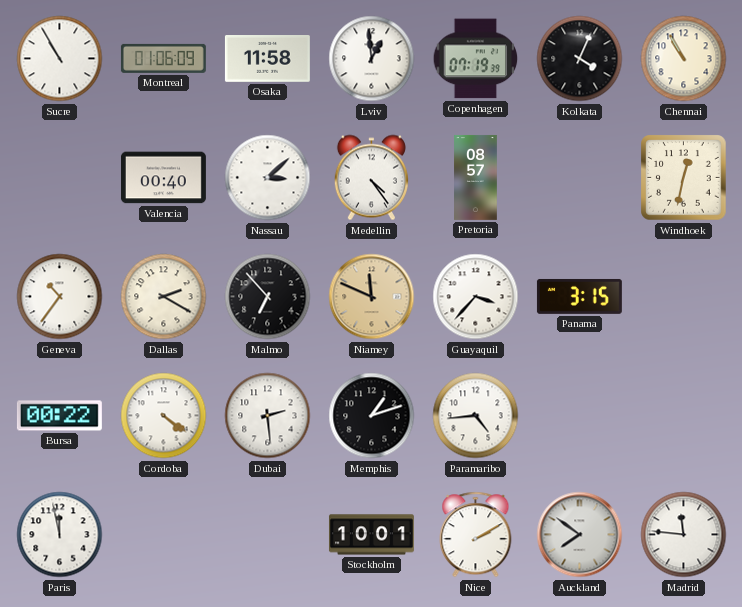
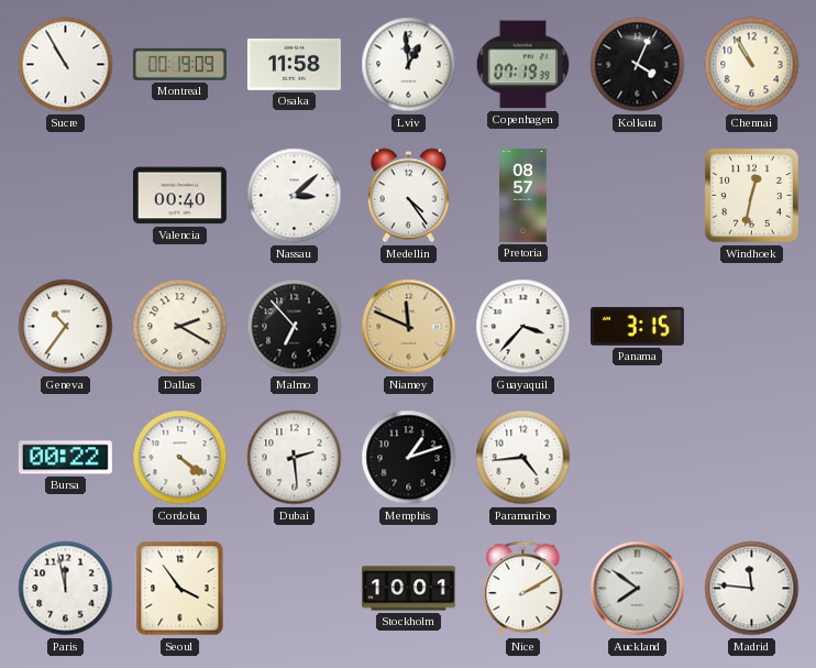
Montreal: 01:06 -> 00:19
Seoul: none -> 3:54
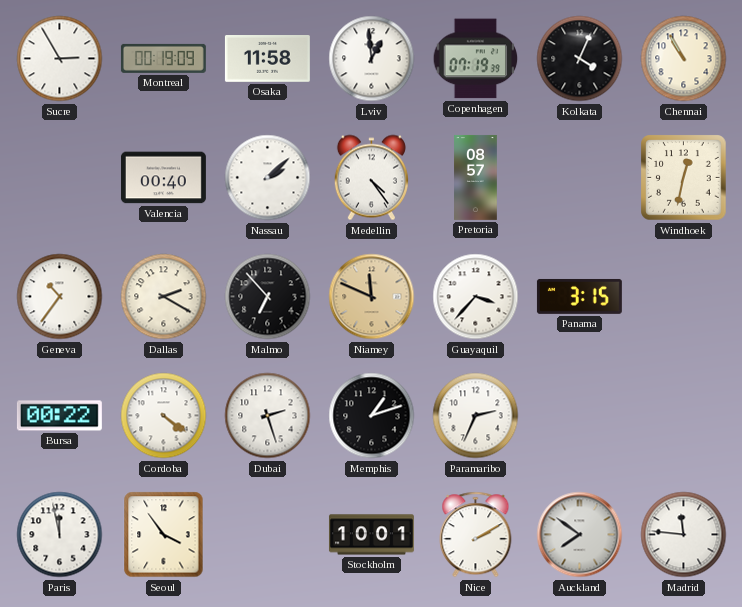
Sucre: 10:55 -> 2:55
Nassau: 3:08 -> 2:08
Dubai: 2:29 -> 2:27
Paramaribo: 4:44 -> 2:34
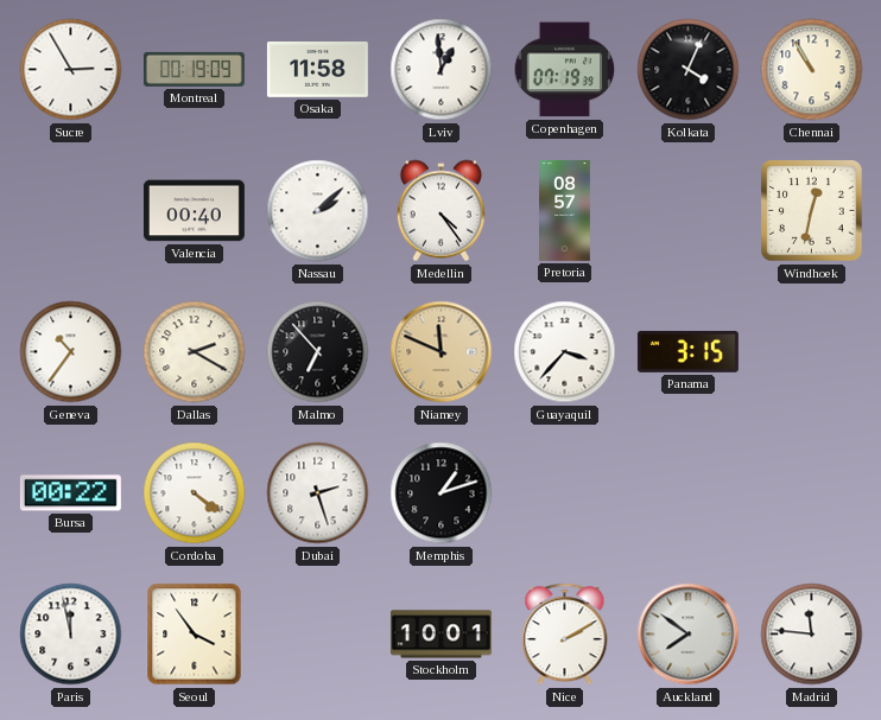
Paramaribo: 2:34 -> none
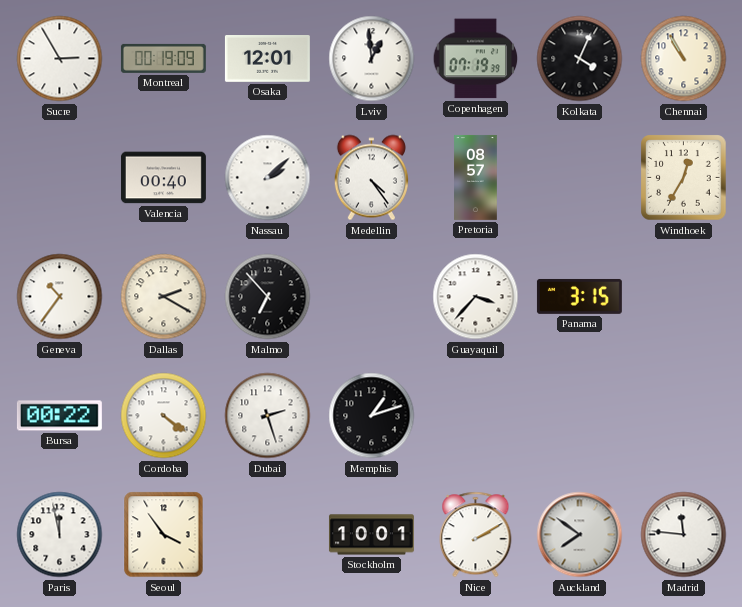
Osaka: 11:58 -> 12:01
Windhoek: 12:32 -> 12:35
Niamey: 11:49 -> none
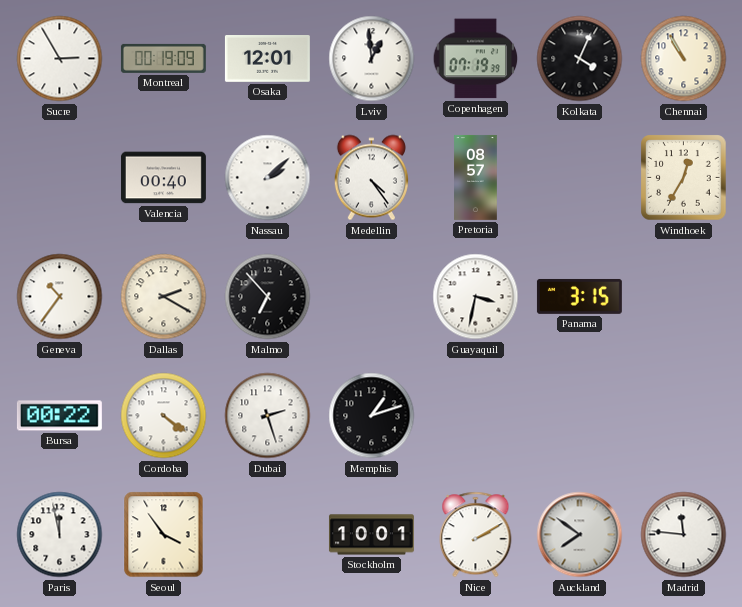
Guayaquil: 3:37 -> 3:32
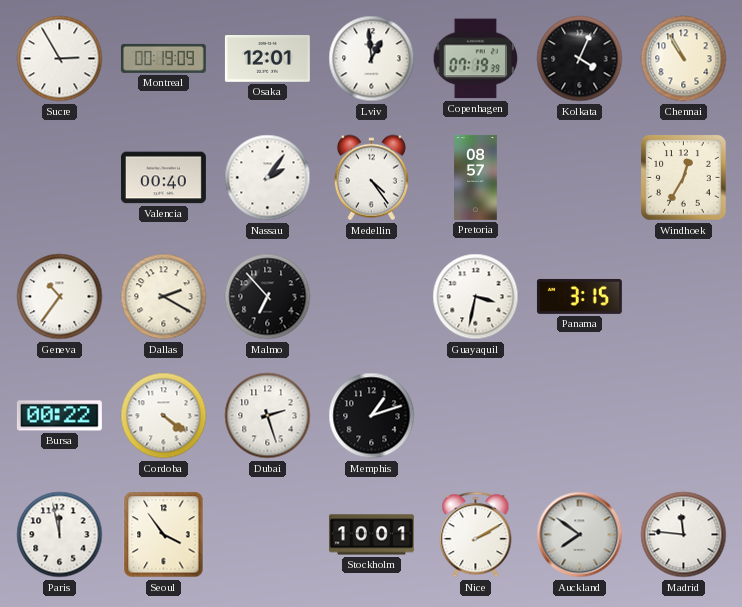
Nassau: 2:08 -> 2:06
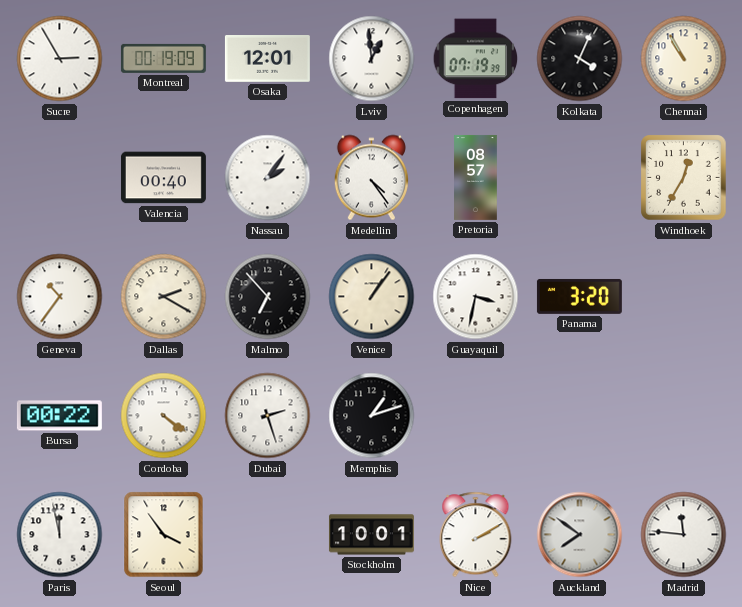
Venice: none -> 1:06
Panama: 3:15 -> 3:20
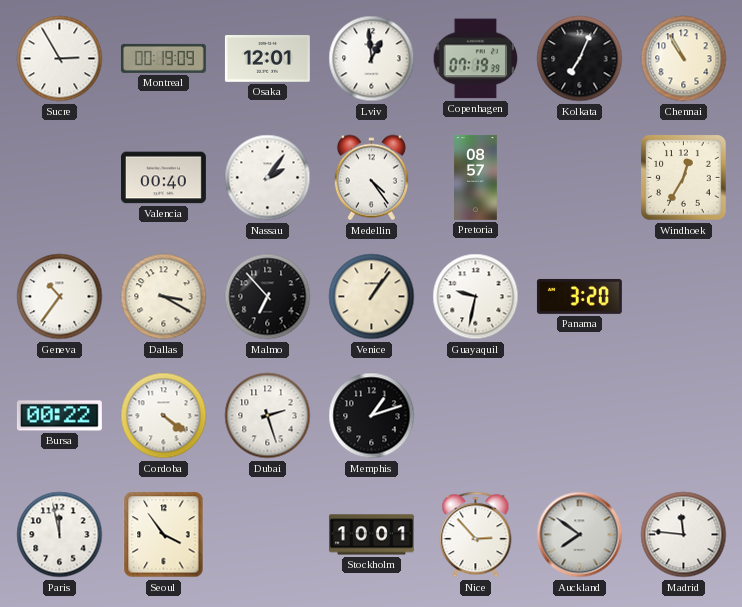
Kolkata: 4:04 -> 7:04
Dallas: 2:20 -> 3:20
Guayaquil: 3:32 -> 9:32
Nice: 2:10 -> 2:53
